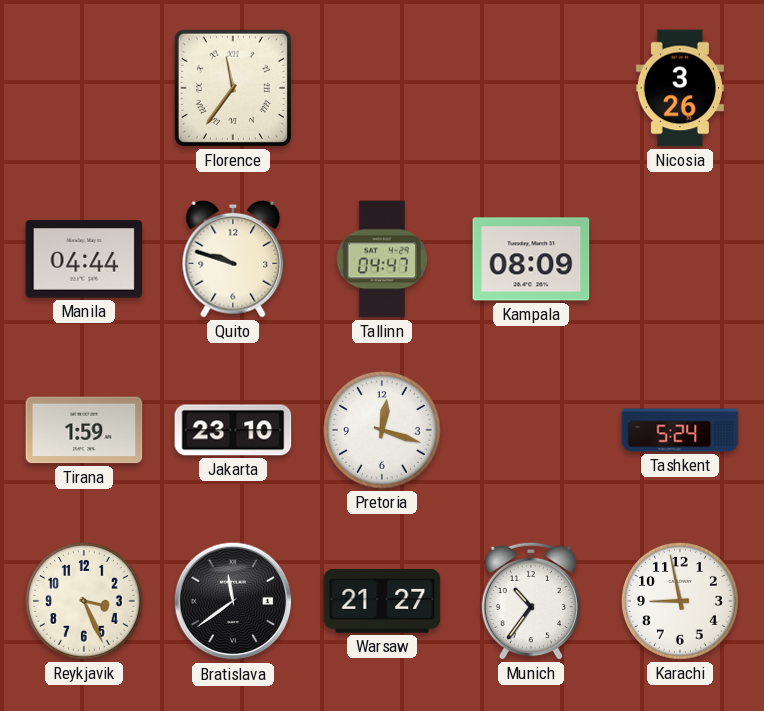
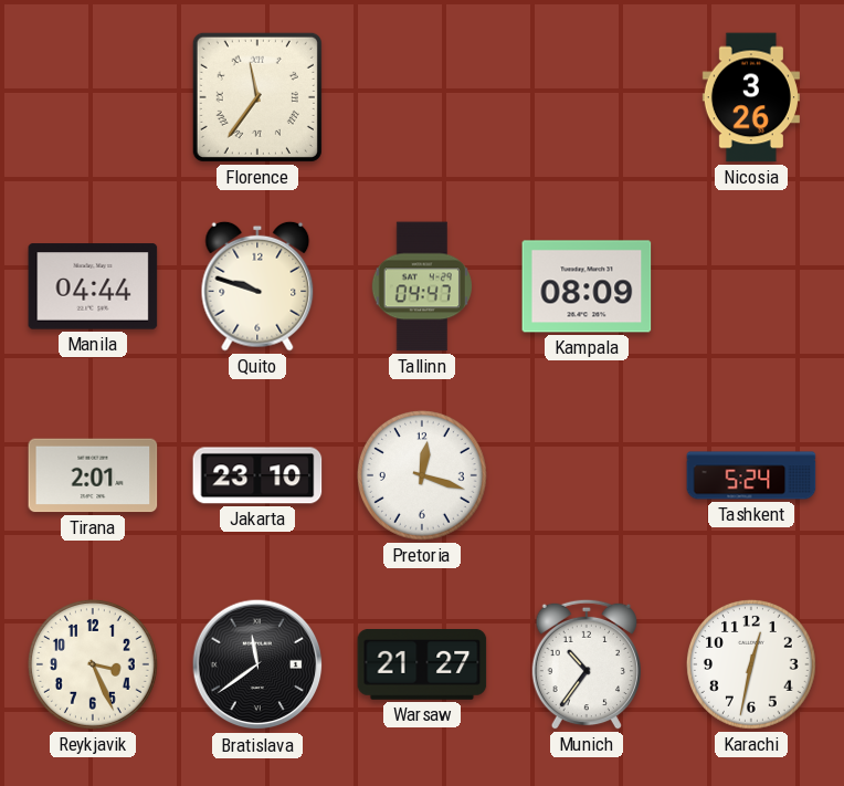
Tirana: 1:59 -> 2:01
Karachi: 8:58 -> 12:32
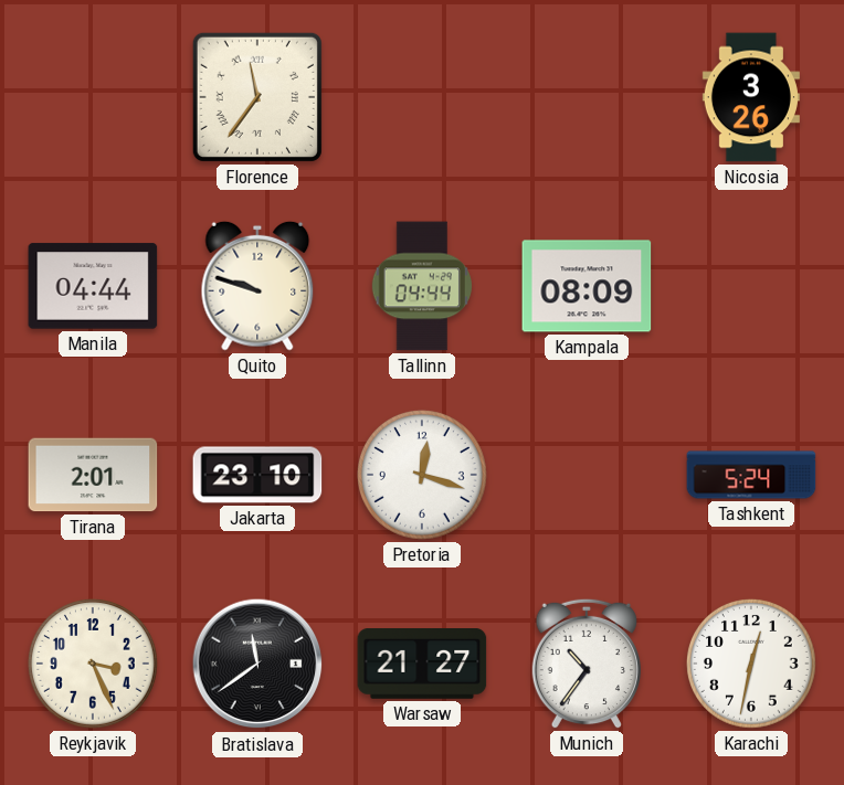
Tallinn: 04:47 -> 04:44
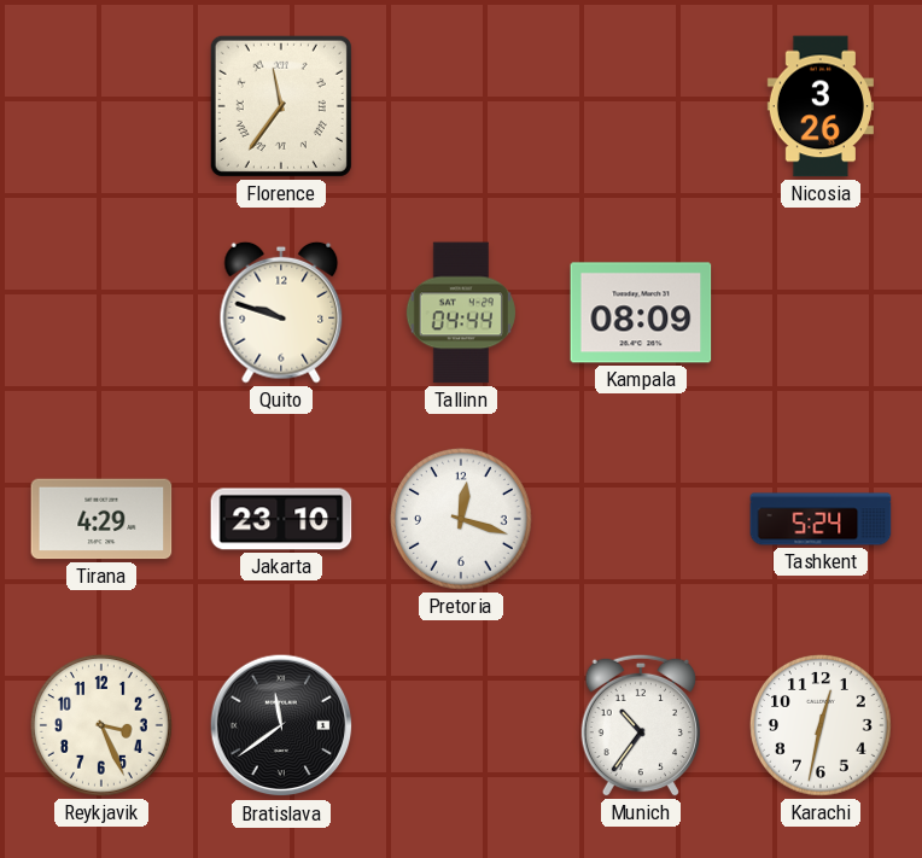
Manila: 04:44 -> none
Tirana: 2:01 -> 4:29
Warsaw: 21:27 -> none
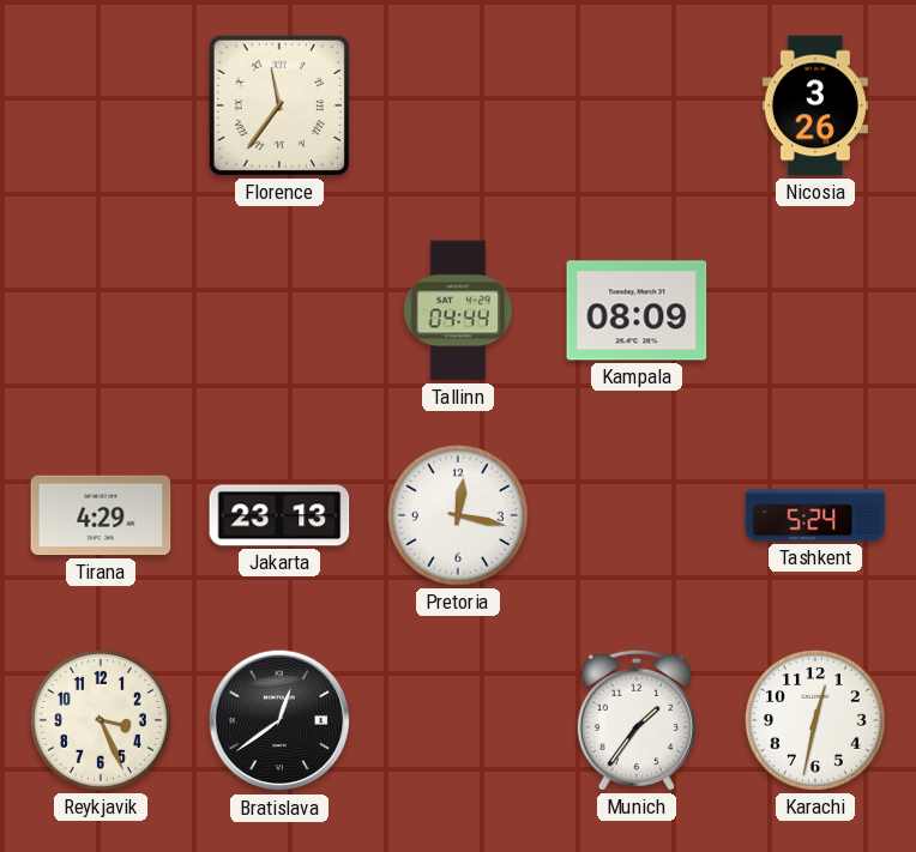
Quito: 9:48 -> none
Jakarta: 23:10 -> 23:13
Pretoria: 12:18 -> 12:17
Bratislava: 11:39 -> 12:39
Munich: 10:36 -> 1:36
